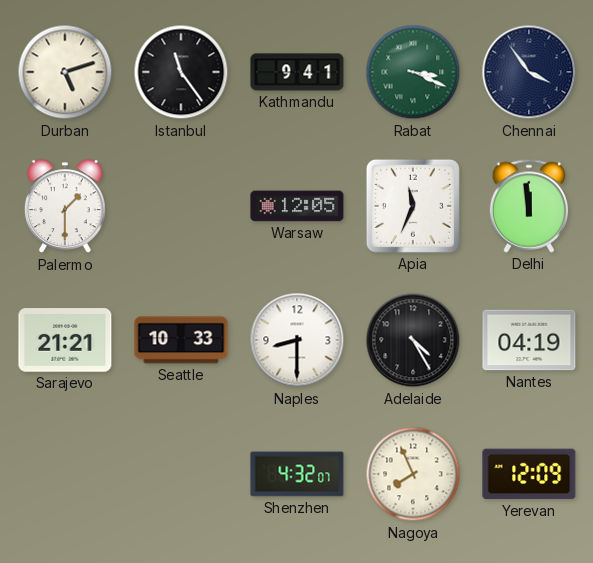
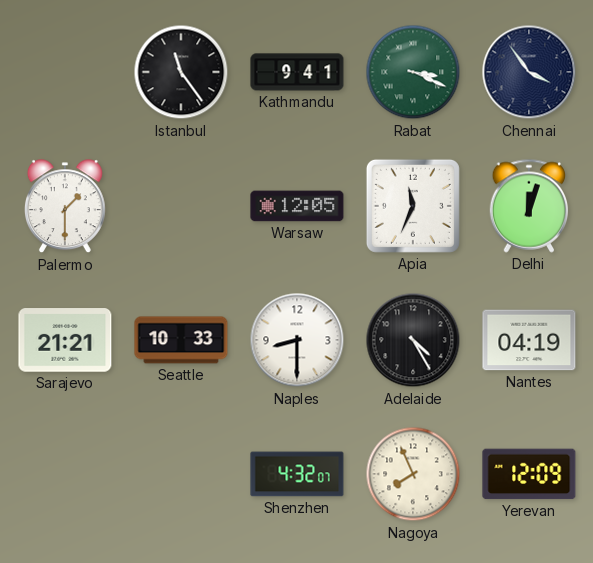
Durban: 5:12 -> none
Delhi: 11:59 -> 12:03
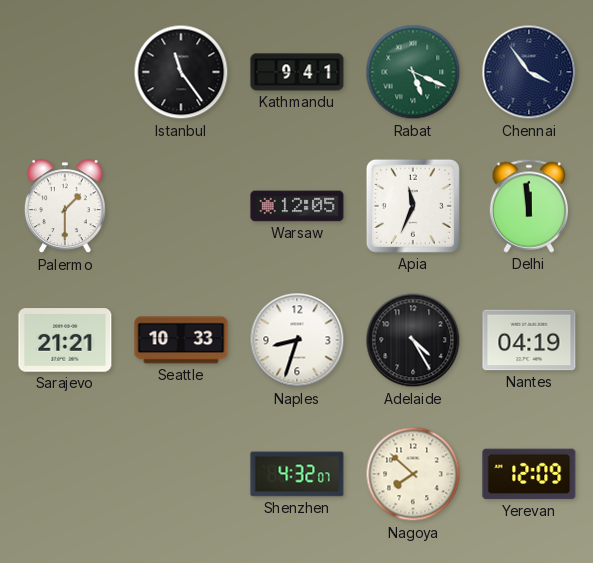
Rabat: 3:19 -> 5:19
Delhi: 12:03 -> 11:59
Naples: 8:30 -> 8:33
Nagoya: 7:56 -> 7:52
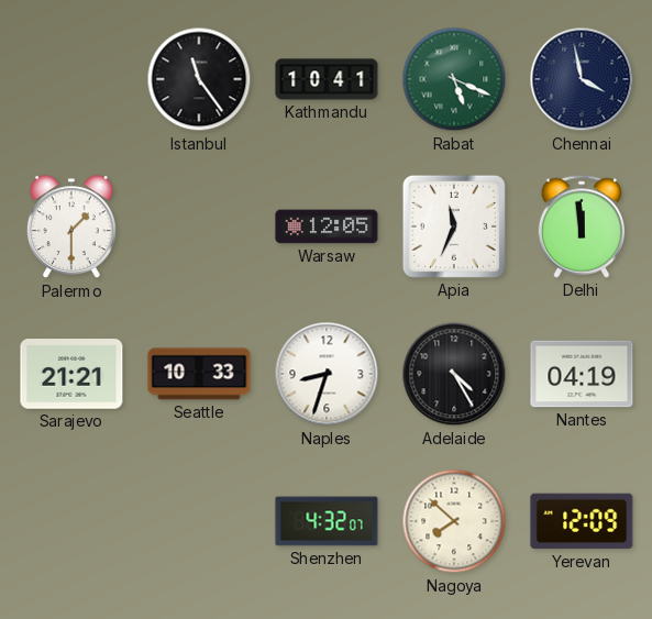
Kathmandu: 9:41 -> 10:41
Chennai: 3:54 -> 3:58
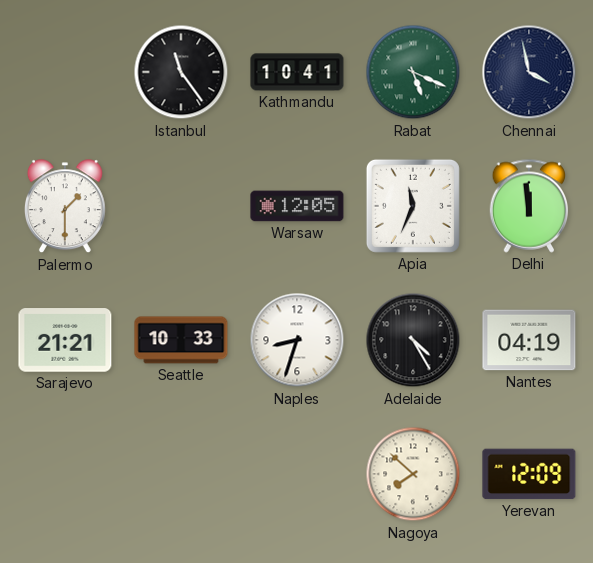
Shenzhen: 4:32 -> none
